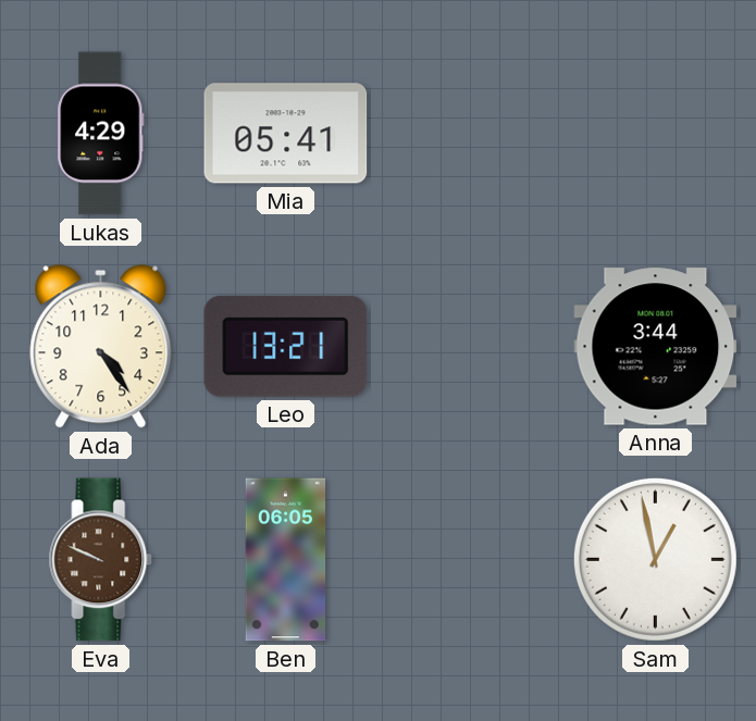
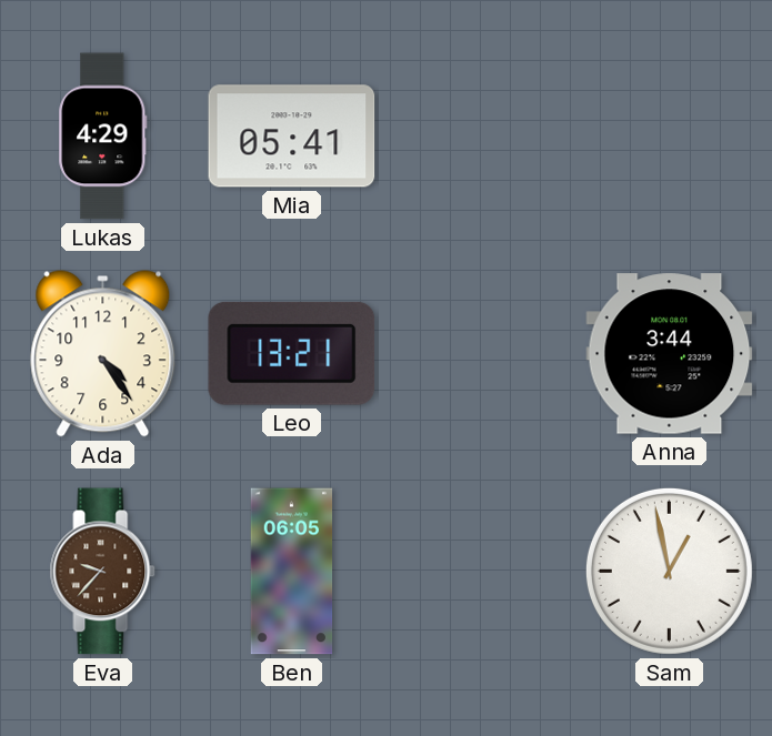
Eva: 9:49 -> 9:37
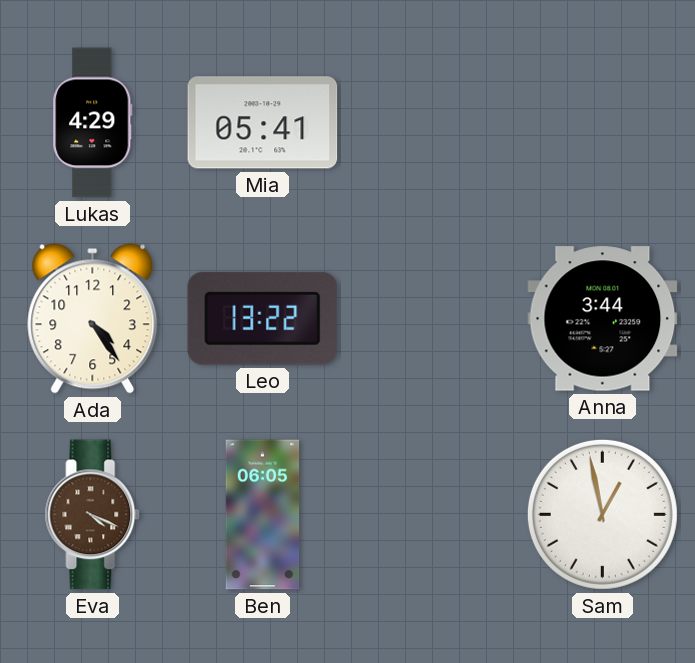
Leo: 13:21 -> 13:22
Eva: 9:37 -> 4:19
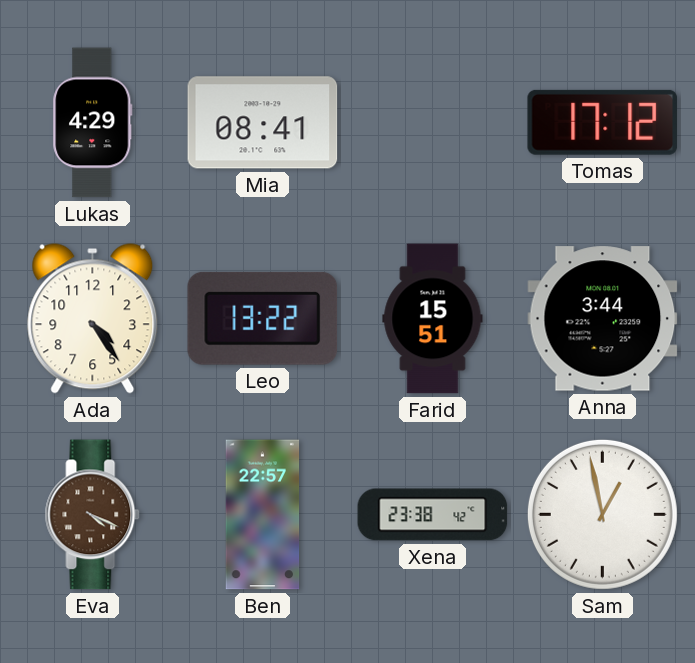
Mia: 05:41 -> 08:41
Tomas: none -> 17:12
Farid: none -> 15:51
Ben: 06:05 -> 22:57
Xena: none -> 23:38
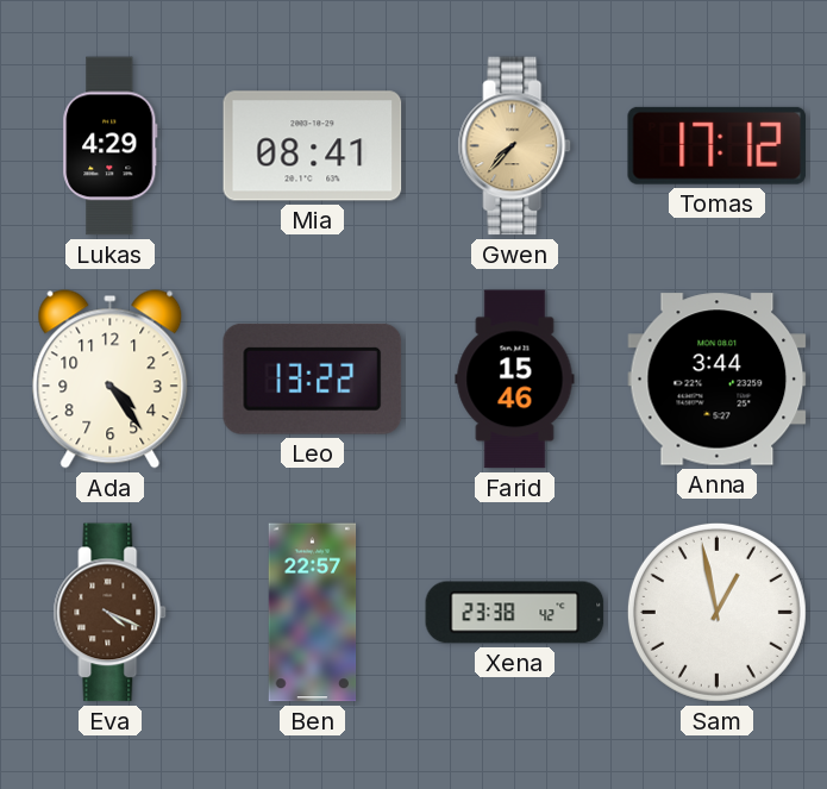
Gwen: none -> 7:37
Farid: 15:51 -> 15:46
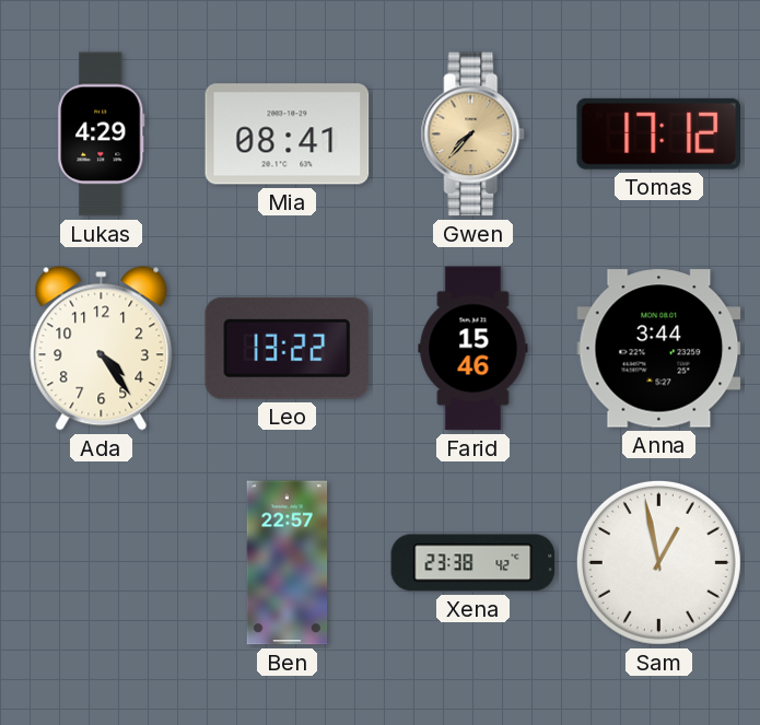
Eva: 4:19 -> none
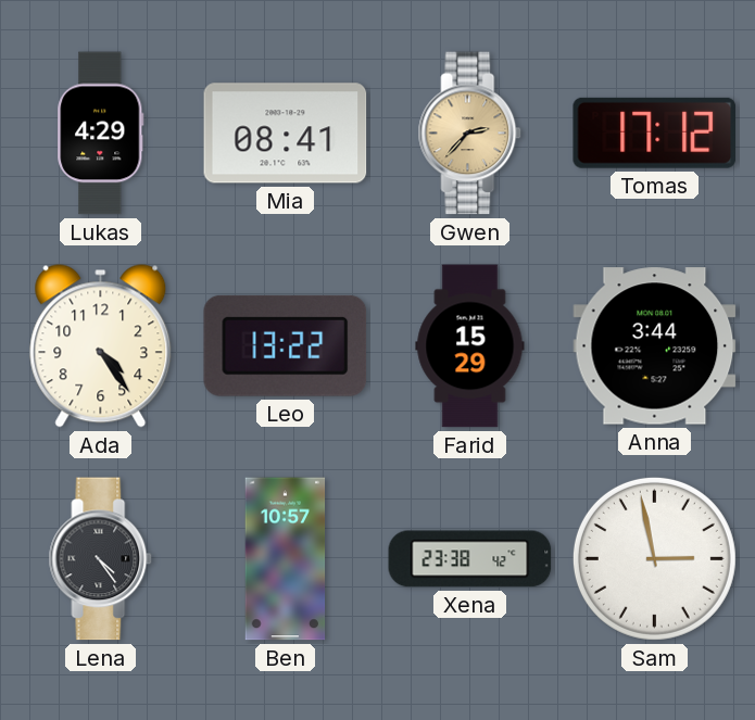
Gwen: 7:37 -> 2:37
Farid: 15:46 -> 15:29
Lena: none -> 4:24
Ben: 22:57 -> 10:57
Sam: 12:58 -> 2:58
